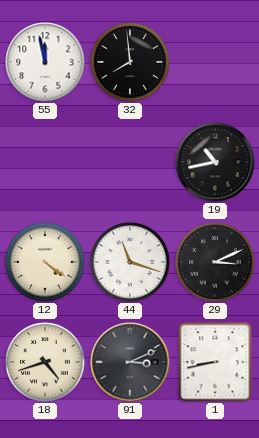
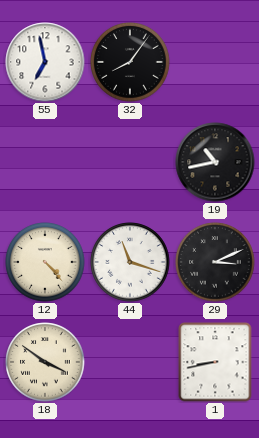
55: 11:58 -> 6:58
32: 7:59 -> 8:06
12: 4:21 -> 4:23
18: 4:42 -> 3:51
91: 3:11 -> none
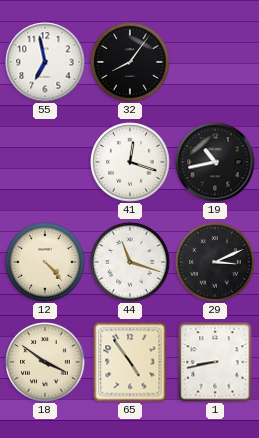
41: none -> 12:18
65: none -> 4:54
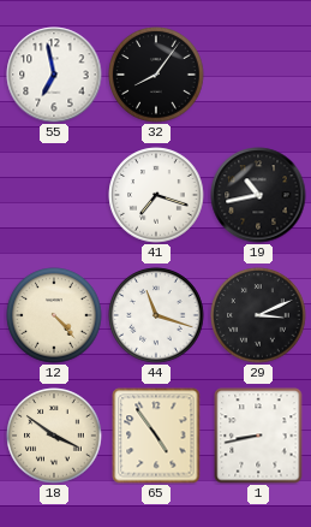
41: 12:18 -> 7:18
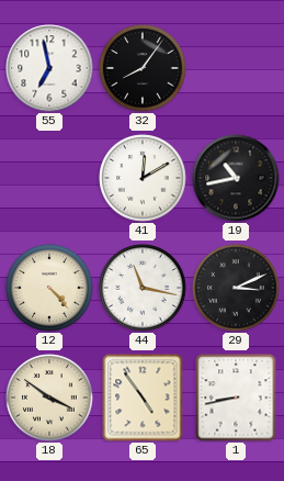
41: 7:18 -> 12:10
44: 11:18 -> 11:17
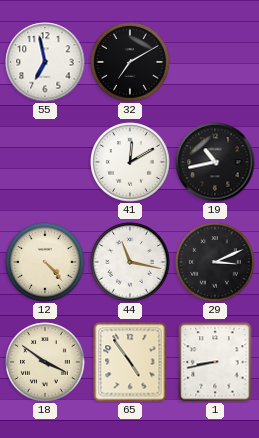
32: 8:06 -> 7:10
